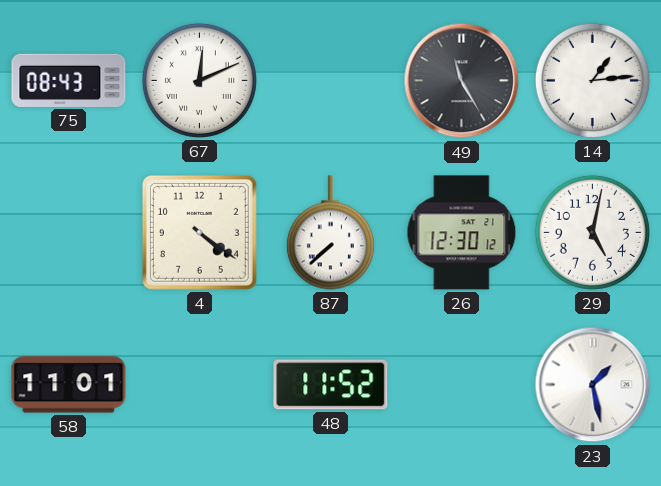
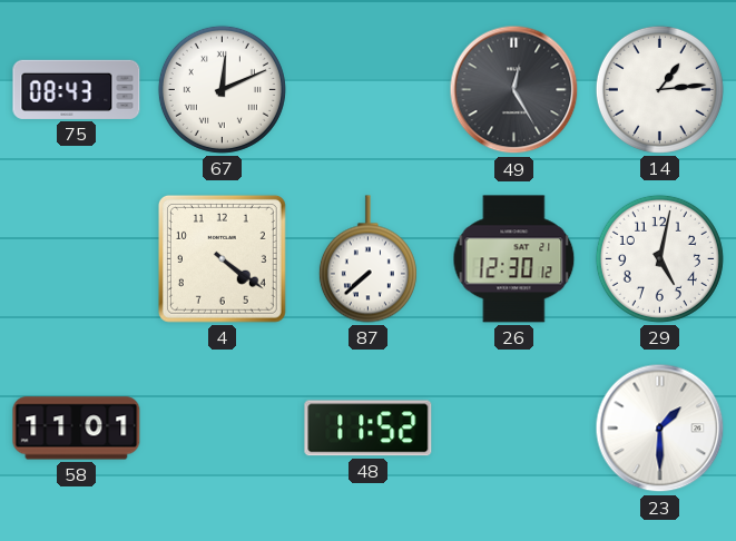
49: 11:25 -> 12:25
23: 1:28 -> 1:30
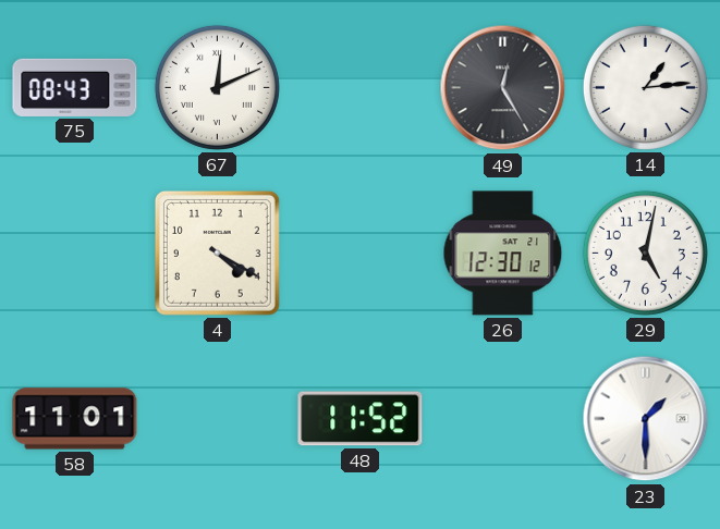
4: 4:21 -> 4:20
87: 7:38 -> none
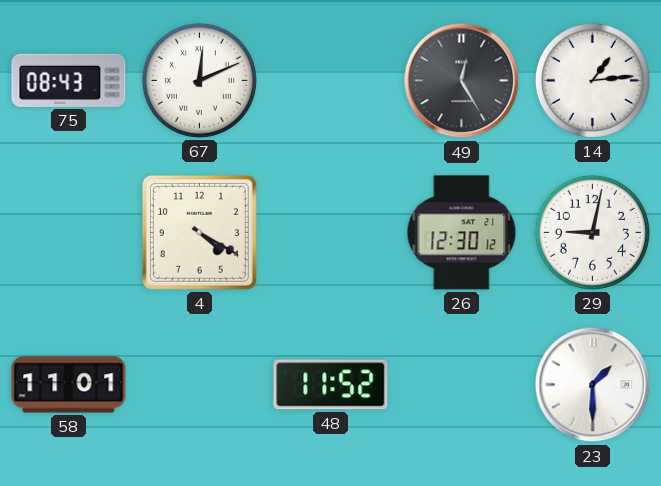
29: 5:02 -> 9:02
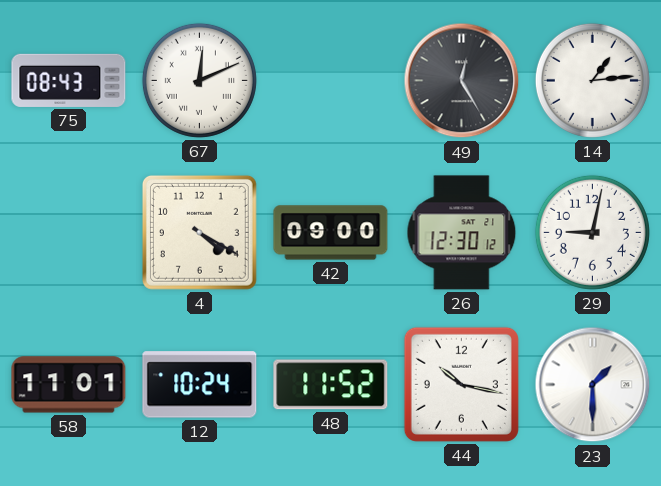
42: none -> 09:00
12: none -> 10:24
44: none -> 10:17
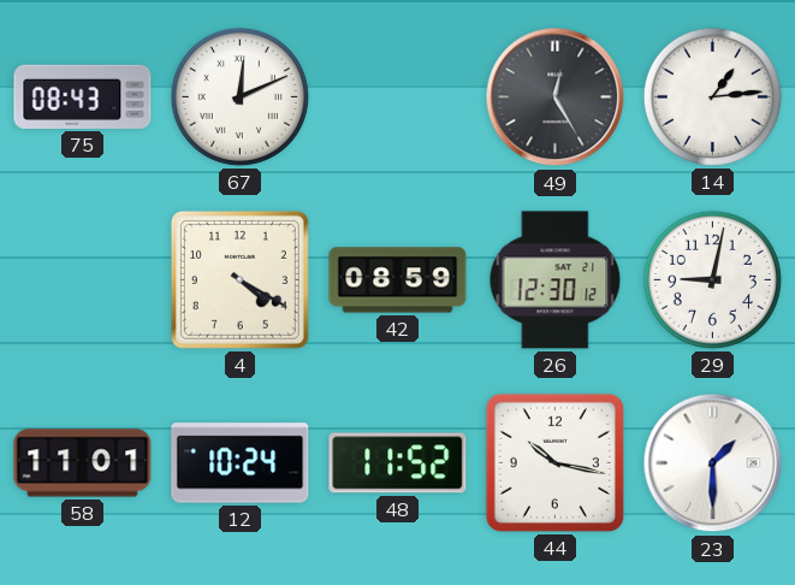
42: 09:00 -> 08:59
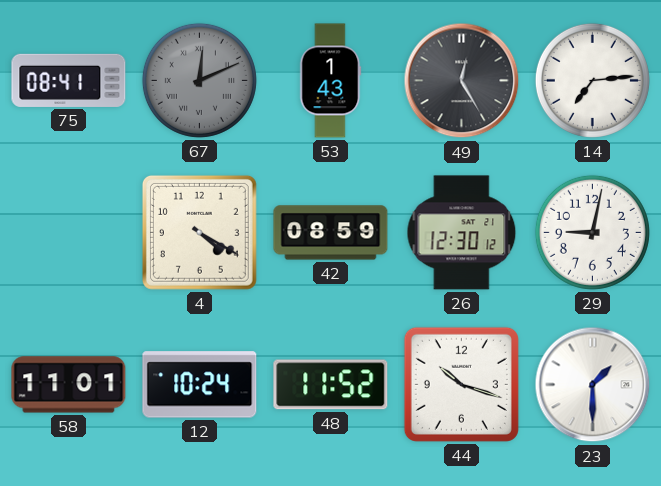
75: 08:43 -> 08:41
67 dial: white -> grey
53: none -> 1:43
14: 1:14 -> 7:14
44: 10:17 -> 10:18
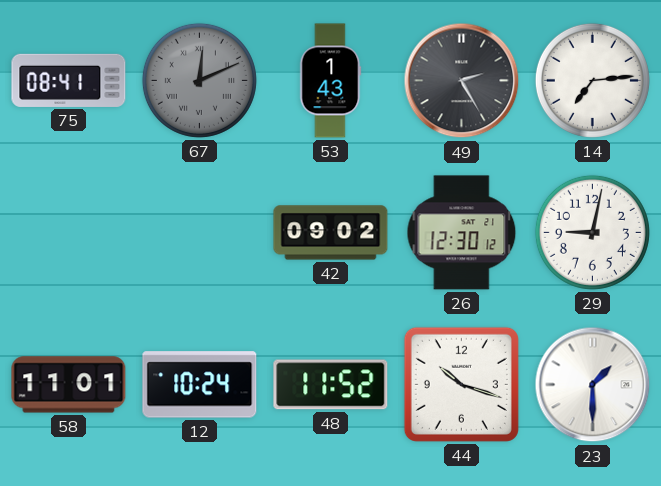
49: 12:25 -> 2:25
4: 4:20 -> none
42: 08:59 -> 09:02
